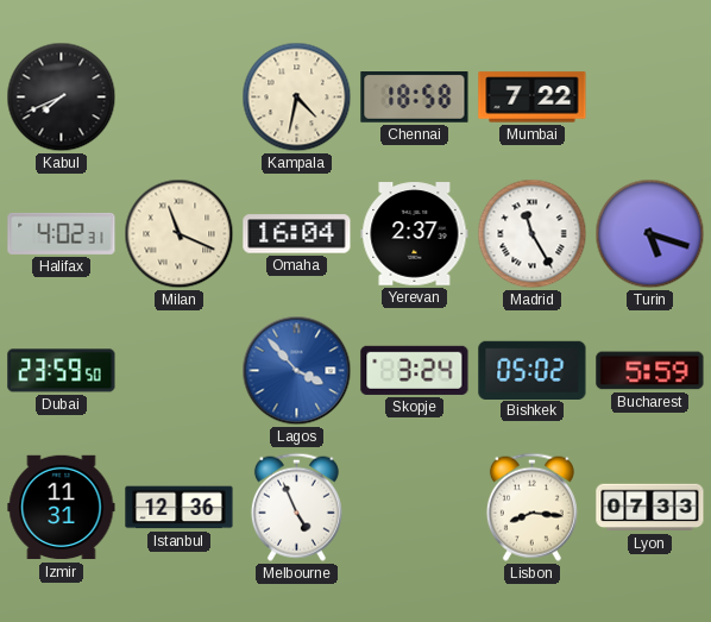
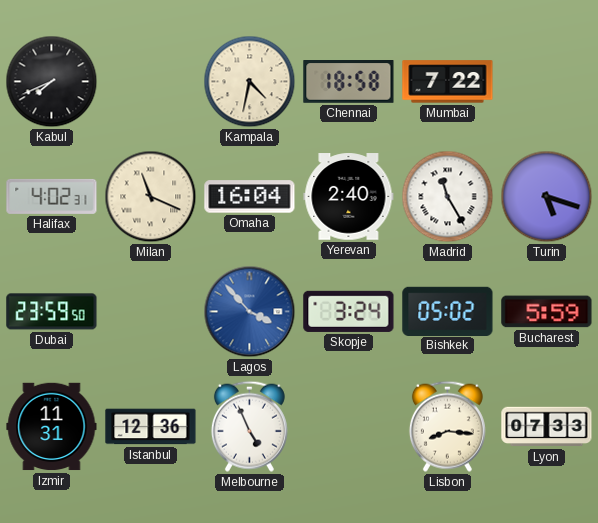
Yerevan: 2:37 -> 2:40
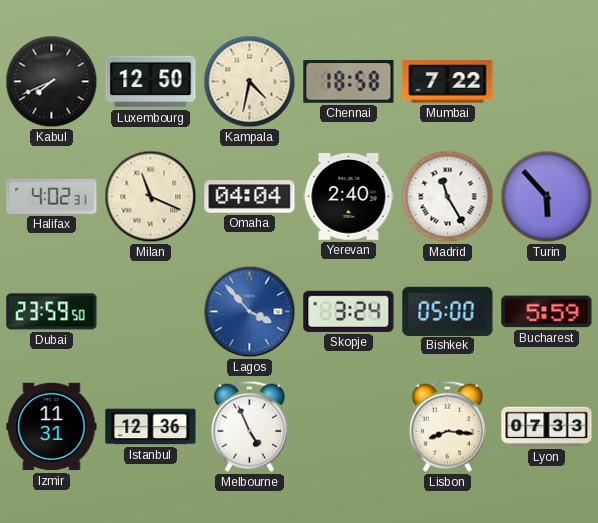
Luxembourg: none -> 12:50
Omaha: 16:04 -> 04:04
Turin: 5:18 -> 5:53
Bishkek: 05:02 -> 05:00
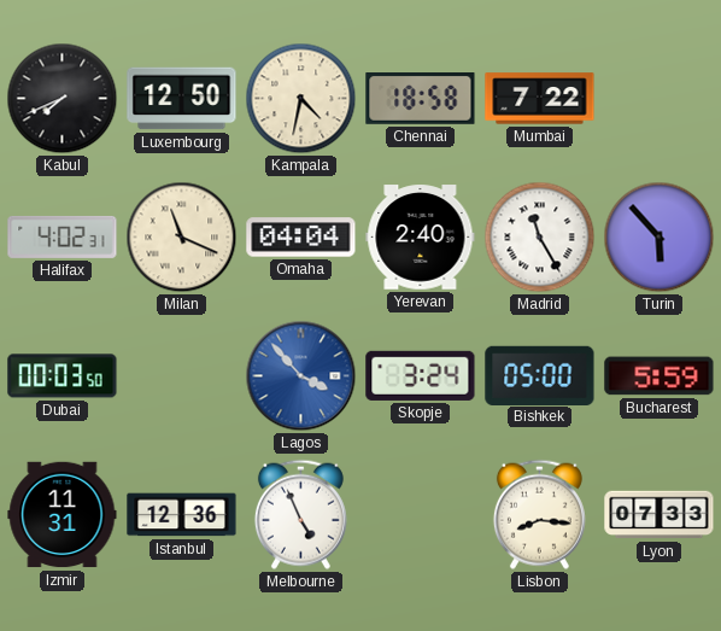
Dubai: 23:59 -> 00:03
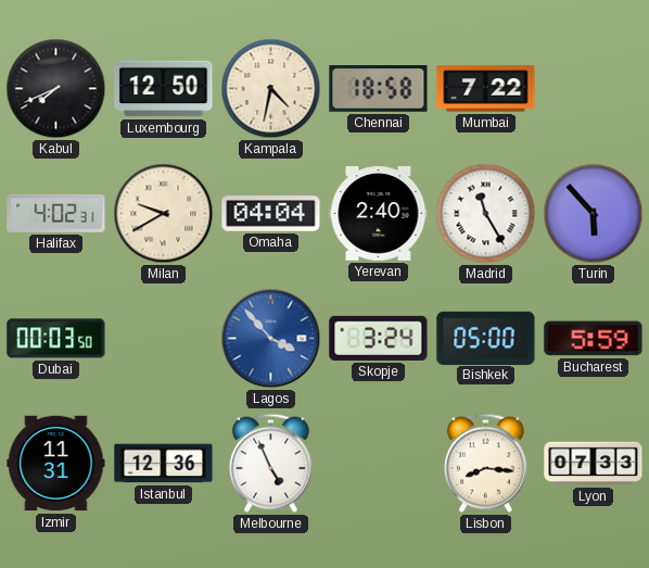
Milan: 11:19 -> 9:40
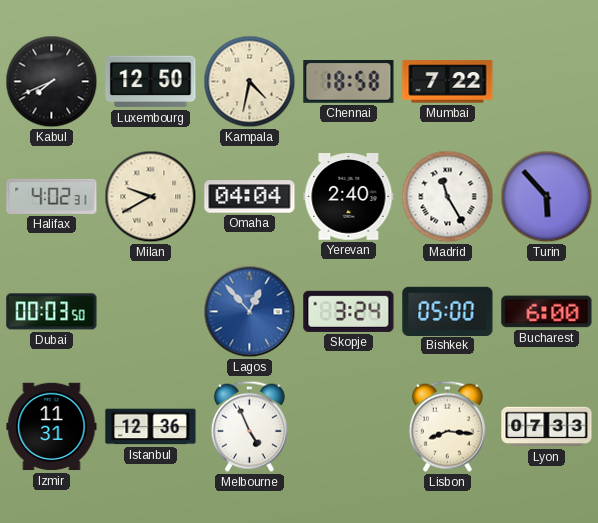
Lagos: 3:53 -> 12:53
Bucharest: 5:59 -> 6:00
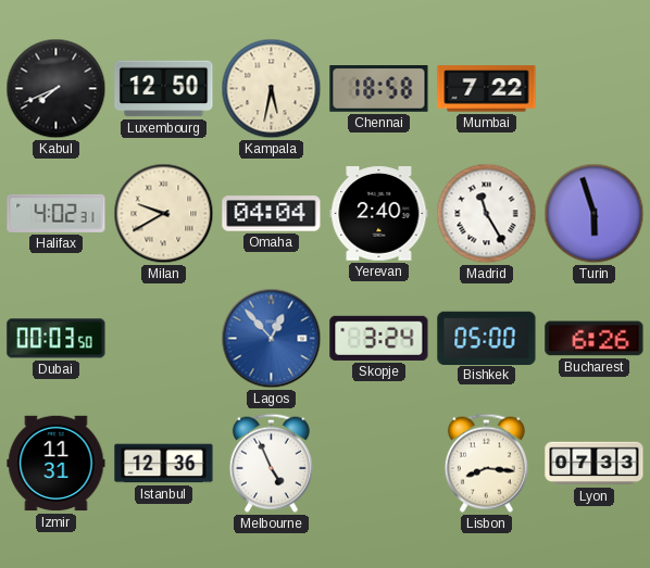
Kampala: 4:32 -> 5:32
Turin: 5:53 -> 5:57
Bucharest: 6:00 -> 6:26
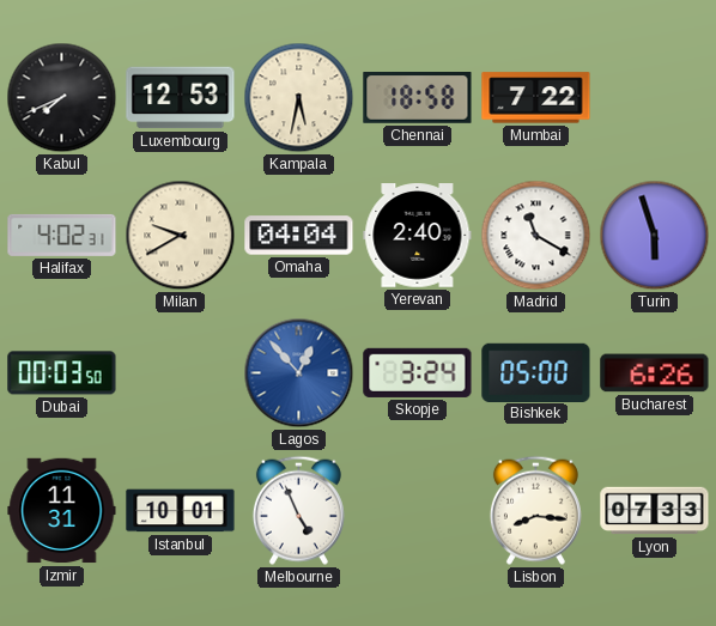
Luxembourg: 12:50 -> 12:53
Madrid: 11:25 -> 11:20
Istanbul: 12:36 -> 10:01
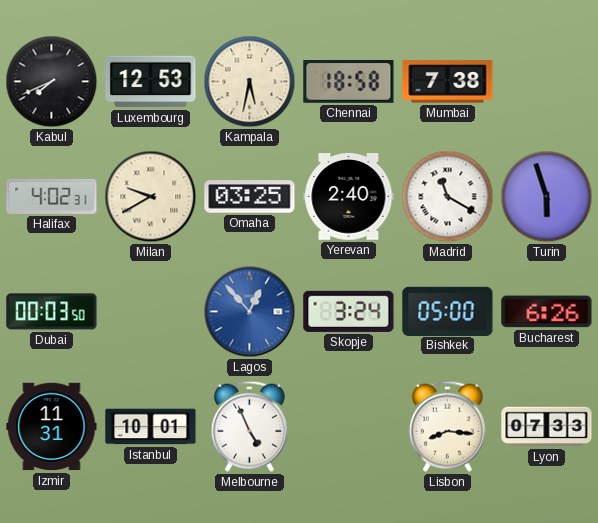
Mumbai: 7:22 -> 7:38
Omaha: 04:04 -> 03:25
